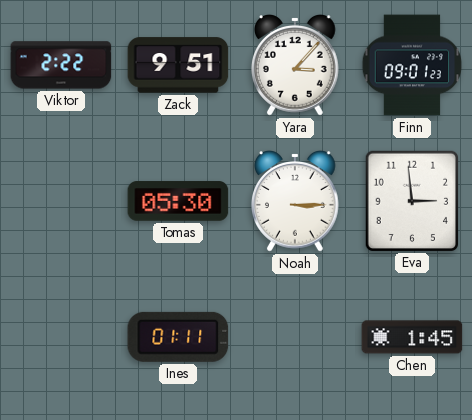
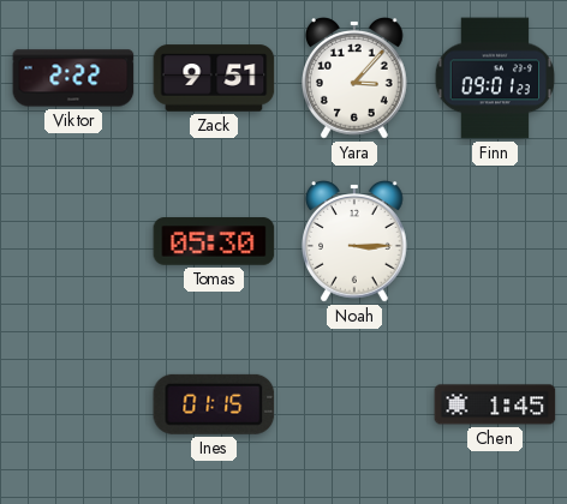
Eva: 2:59 -> none
Ines: 01:11 -> 01:15
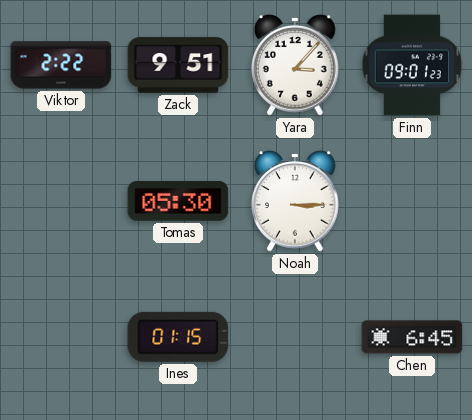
Chen: 1:45 -> 6:45
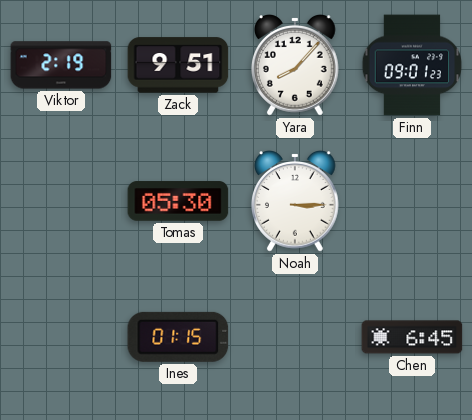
Viktor: 2:22 -> 2:19
Yara: 3:07 -> 8:07
